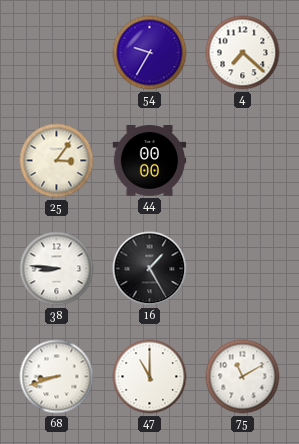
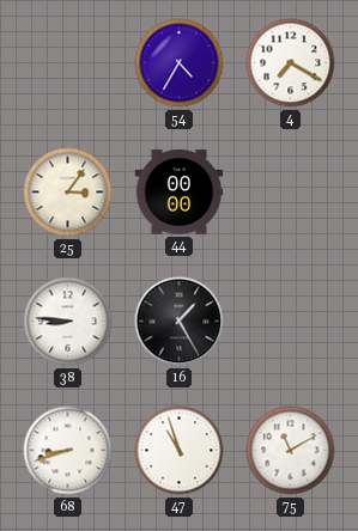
54: 9:35 -> 4:35
4: 7:22 -> 7:20
47: 11:00 -> 10:57
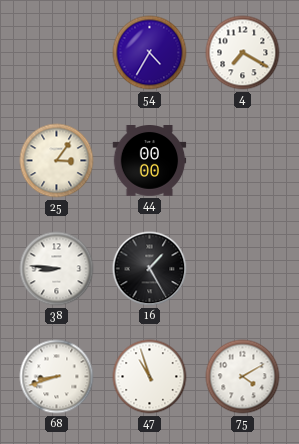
75: 11:10 -> 4:10
